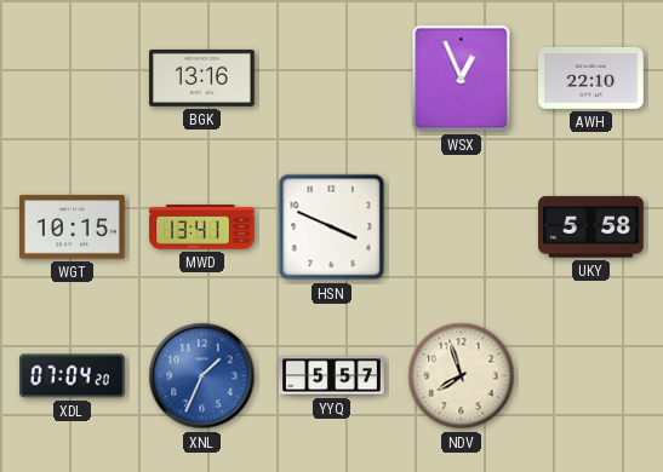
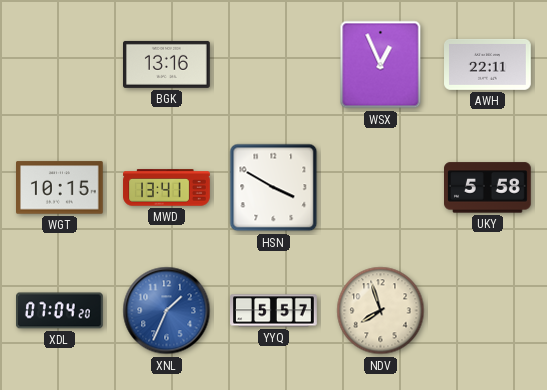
AWH: 22:10 -> 22:11
HSN: 3:49 -> 3:50
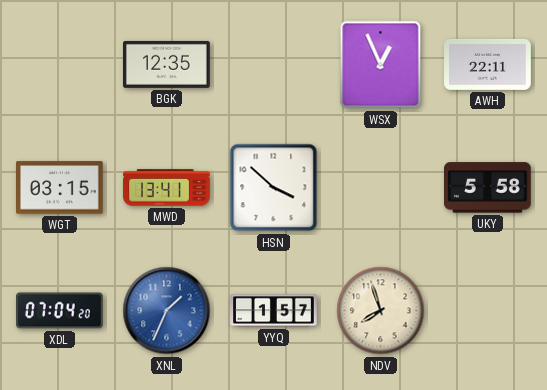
BGK: 13:16 -> 12:35
WGT: 10:15 -> 03:15
HSN: 3:50 -> 3:52
YYQ: 5:57 -> 1:57
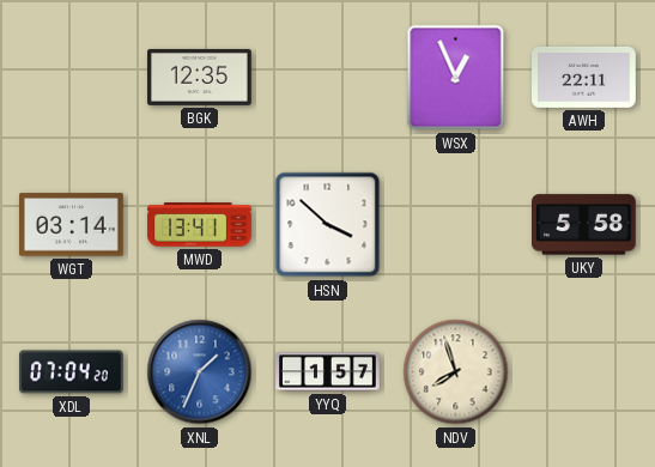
WGT: 03:15 -> 03:14
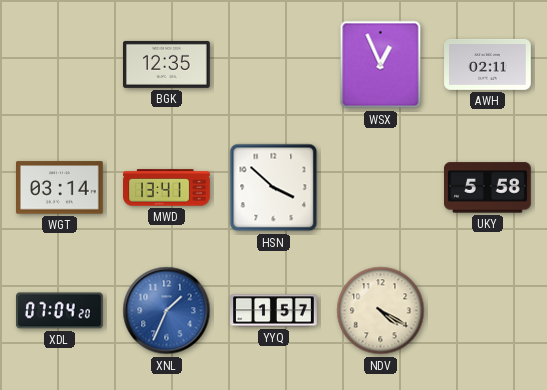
AWH: 22:11 -> 02:11
NDV: 7:57 -> 4:20
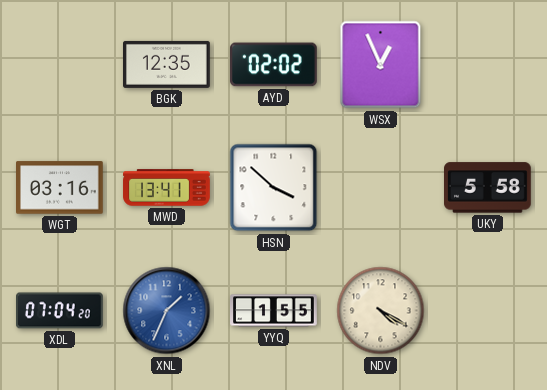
AYD: none -> 02:02
AWH: 02:11 -> none
WGT: 03:14 -> 03:16
YYQ: 1:57 -> 1:55
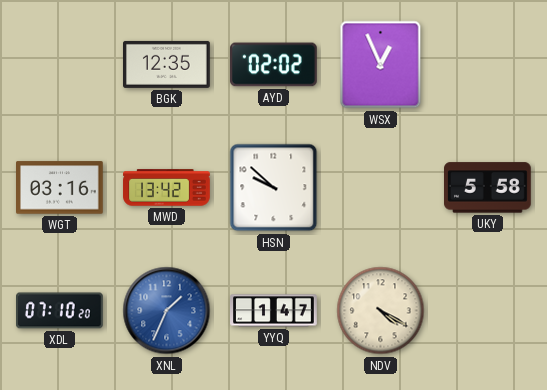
MWD: 13:41 -> 13:42
HSN: 3:52 -> 9:52
XDL: 07:04 -> 07:10
YYQ: 1:55 -> 1:47
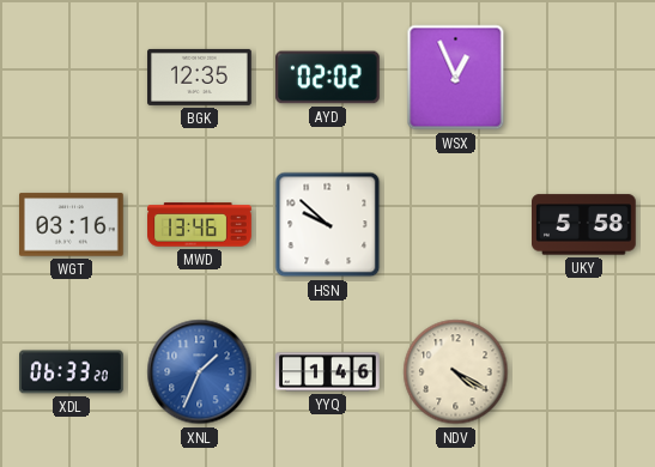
MWD: 13:42 -> 13:46
XDL: 07:10 -> 06:33
YYQ: 1:47 -> 1:46
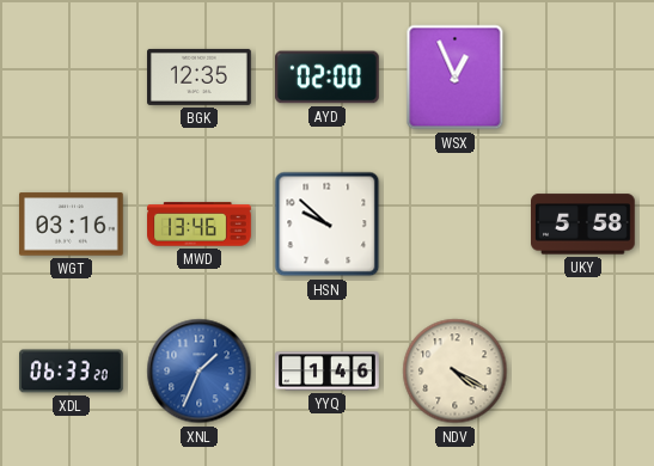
AYD: 02:02 -> 02:00
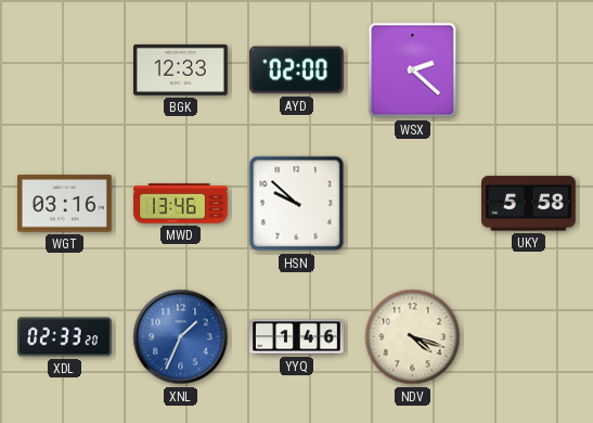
BGK: 12:35 -> 12:33
WSX: 12:56 -> 2:22
XDL: 06:33 -> 02:33
NDV: 4:20 -> 4:18
